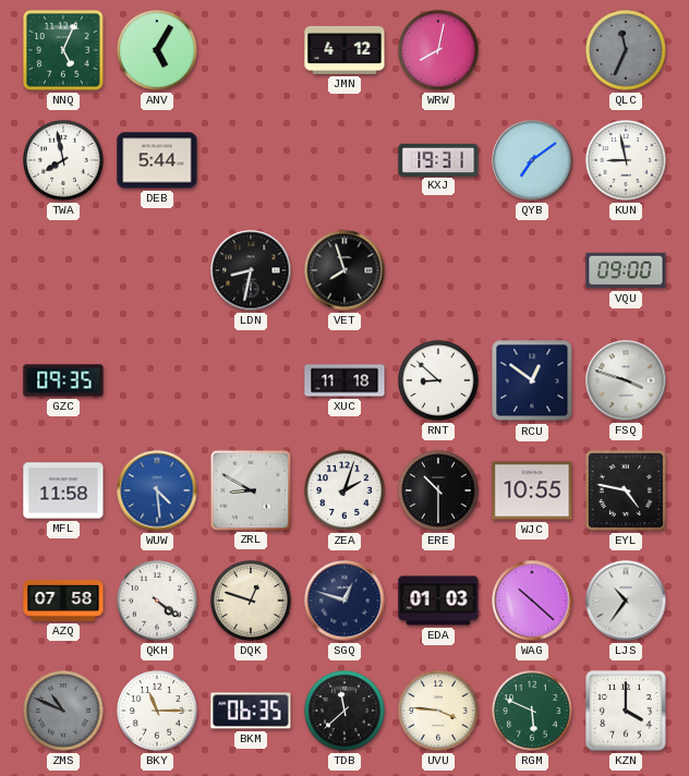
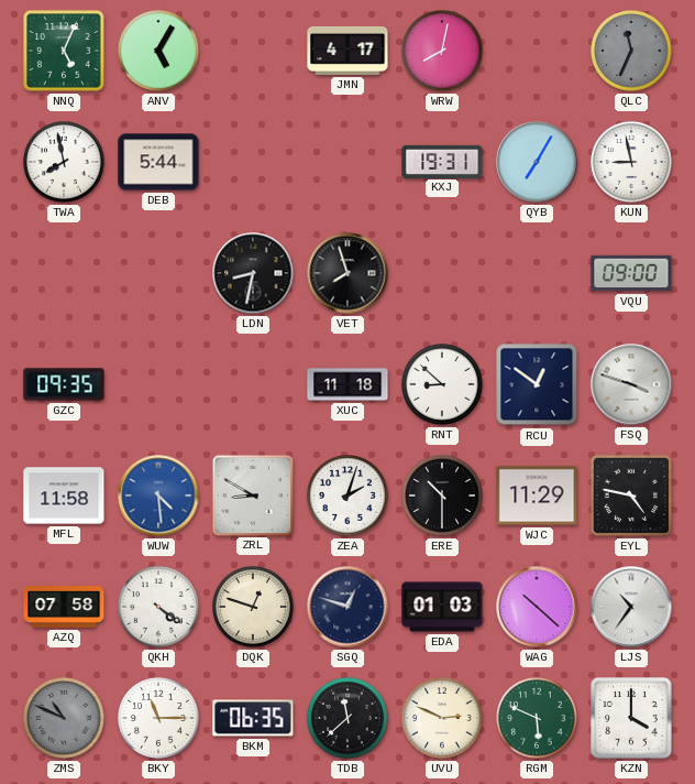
JMN: 4:12 -> 4:17
QYB: 7:09 -> 7:05
WJC: 10:55 -> 11:29
UVU: 3:46 -> 2:49
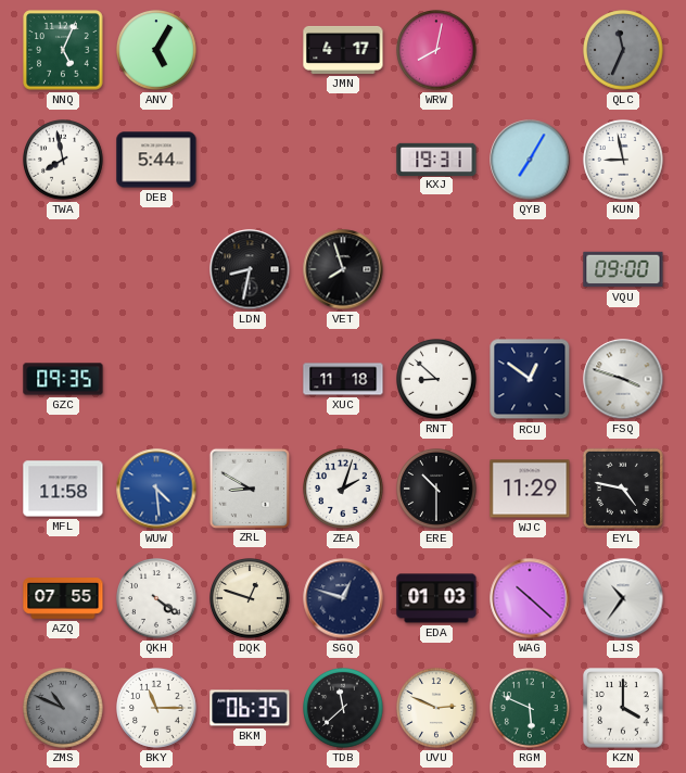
AZQ: 07:58 -> 07:55
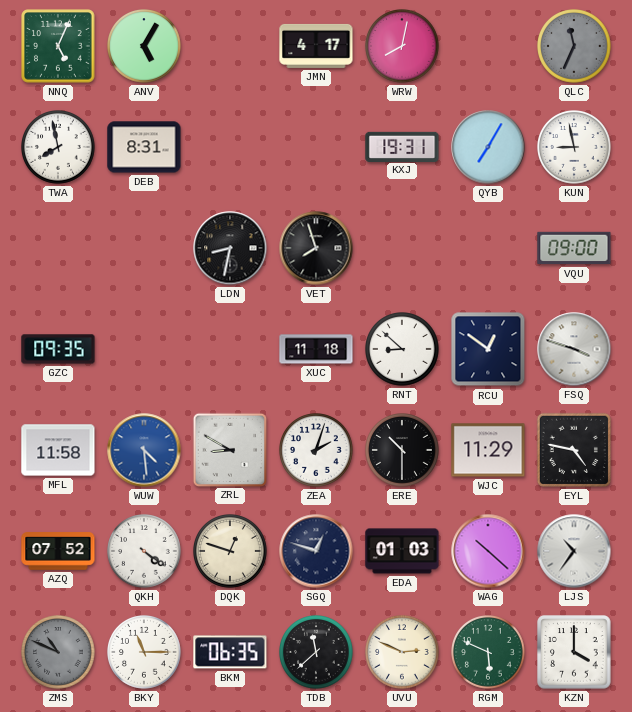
DEB: 5:44 -> 8:31
AZQ: 07:55 -> 07:52
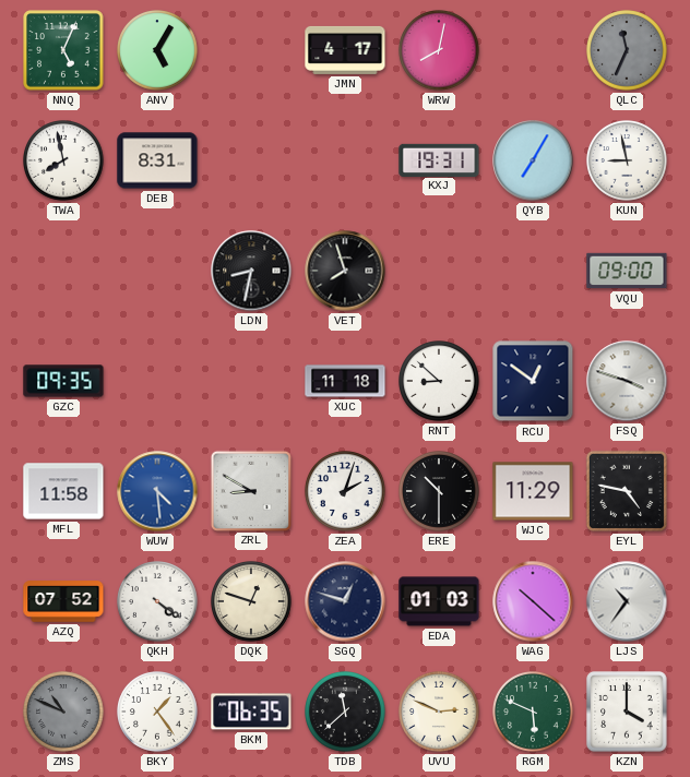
BKY: 11:15 -> 1:24
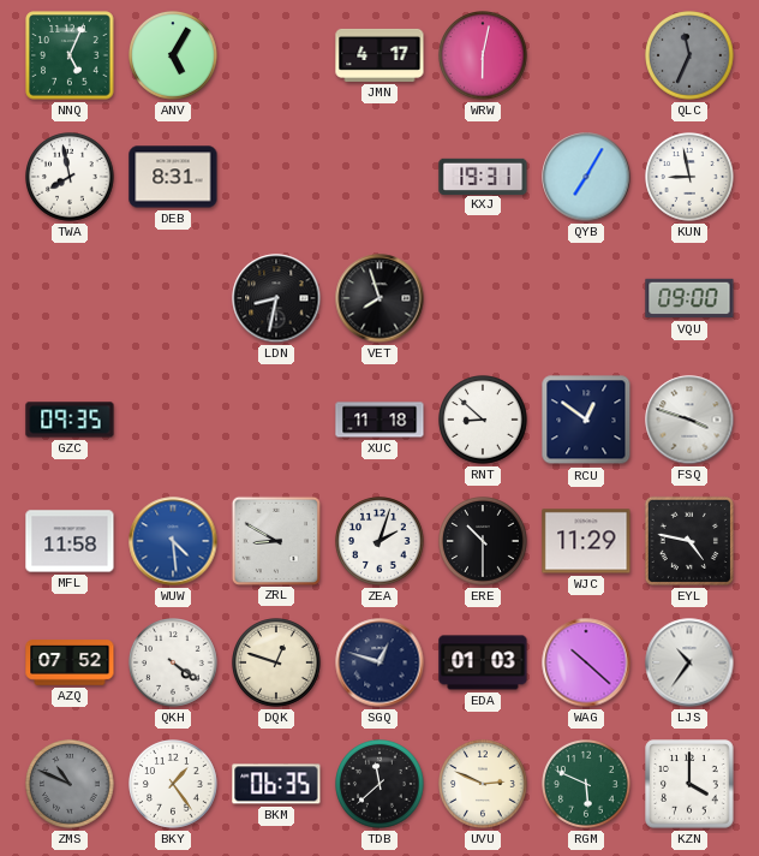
WRW: 8:02 -> 6:02
